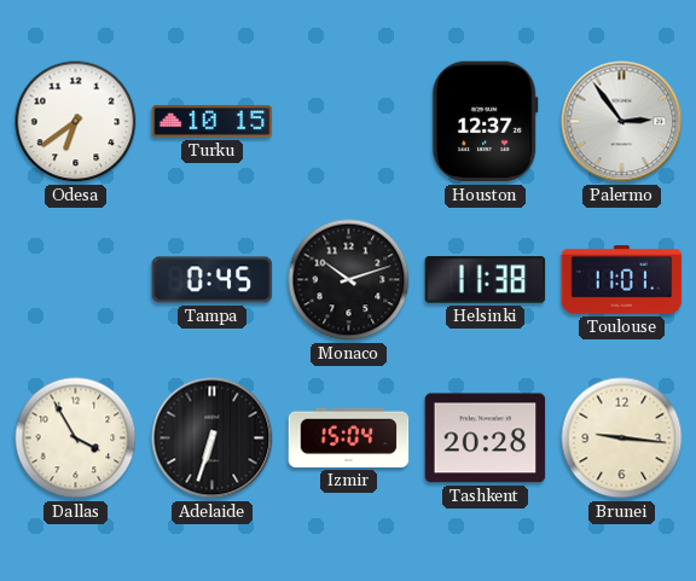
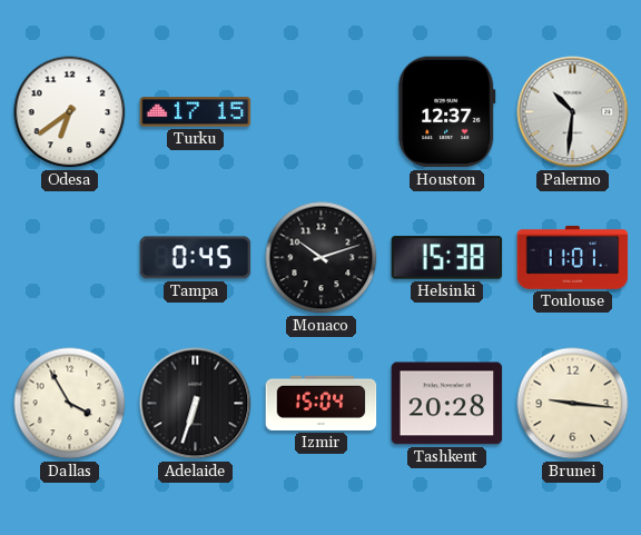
Turku: 10:15 -> 17:15
Palermo: 2:54 -> 10:31
Helsinki: 11:38 -> 15:38
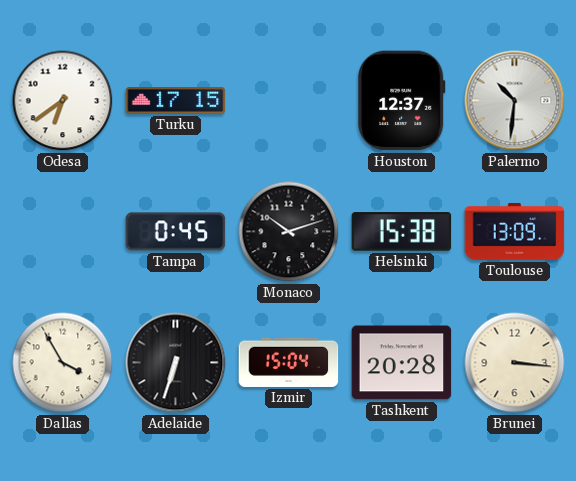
Toulouse: 11:01 -> 13:09
Brunei: 9:16 -> 3:16
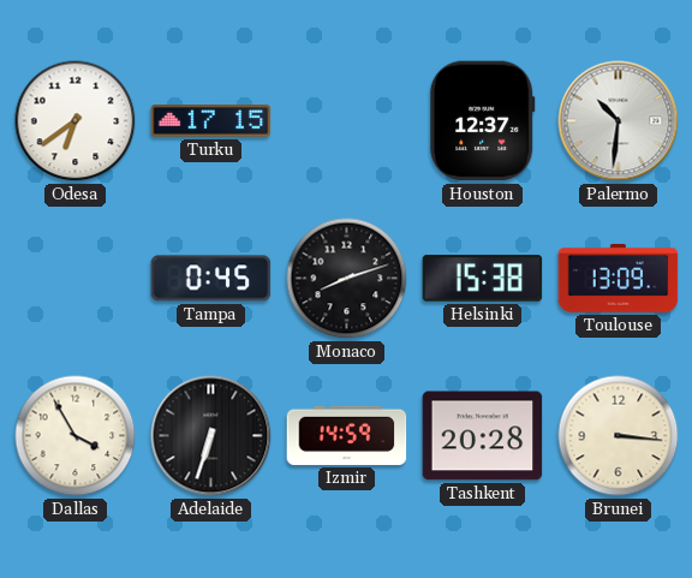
Monaco: 10:12 -> 8:12
Izmir: 15:04 -> 14:59
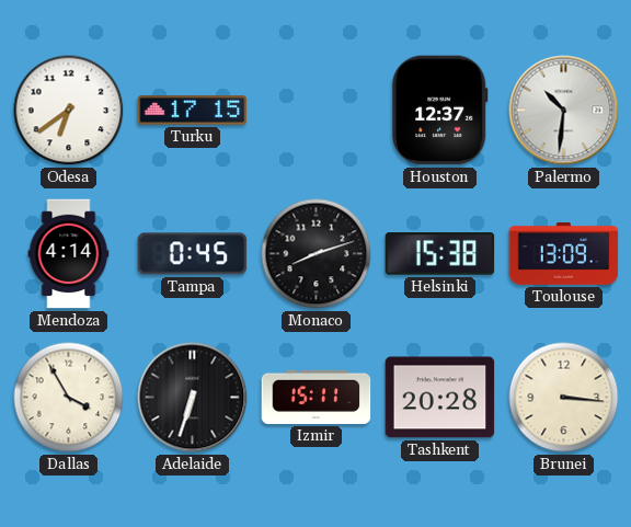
Mendoza: none -> 4:14
Izmir: 14:59 -> 15:11
